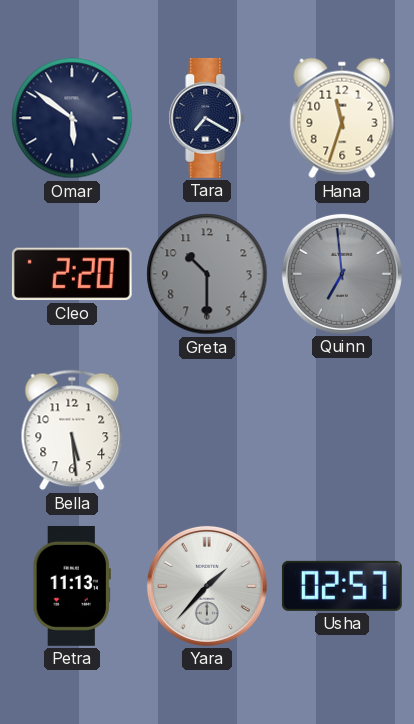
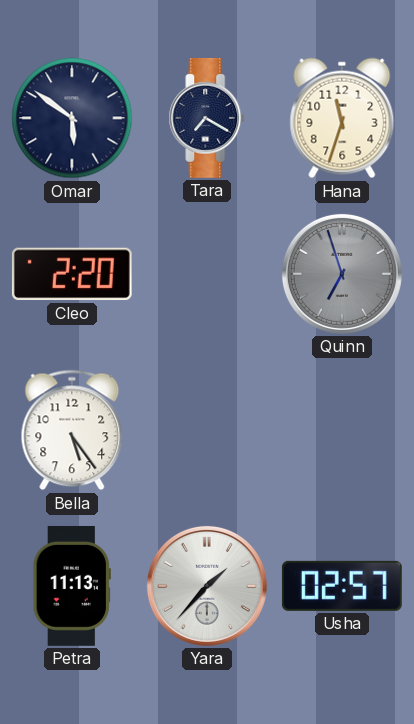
Greta: 10:30 -> none
Quinn: 6:59 -> 6:57
Bella: 5:29 -> 5:24
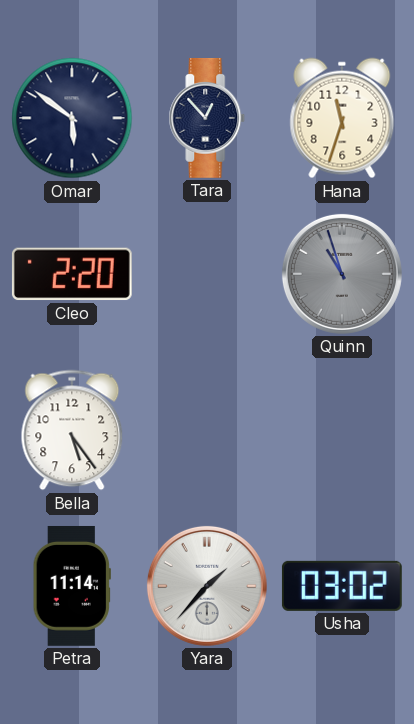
Tara: 7:20 -> 12:53
Quinn: 6:57 -> 10:57
Petra: 11:13 -> 11:14
Usha: 02:57 -> 03:02
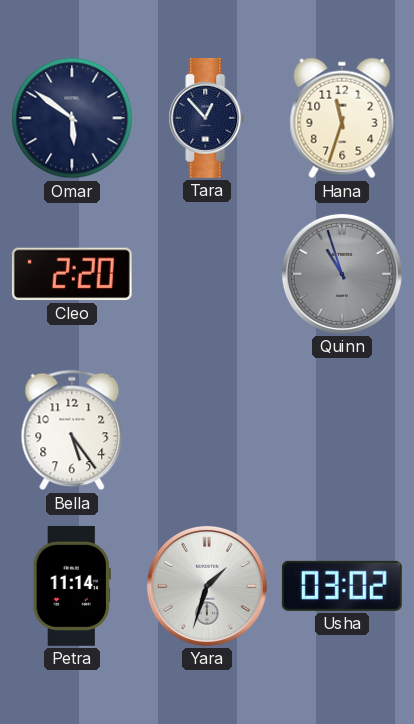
Yara: 1:37 -> 1:33
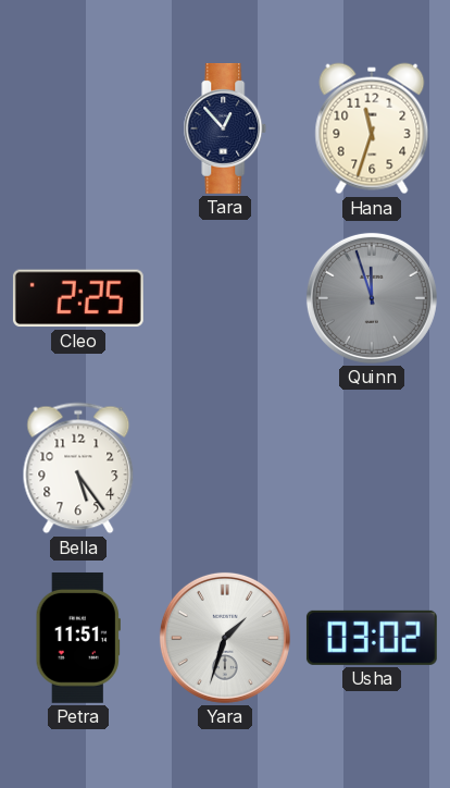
Omar: 5:51 -> none
Cleo: 2:20 -> 2:25
Quinn: 10:57 -> 11:57
Petra: 11:14 -> 11:51
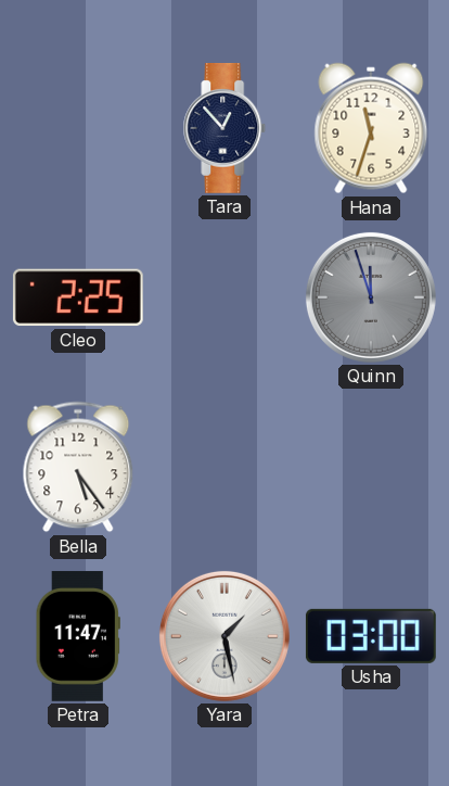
Petra: 11:51 -> 11:47
Yara: 1:33 -> 1:28
Usha: 03:02 -> 03:00
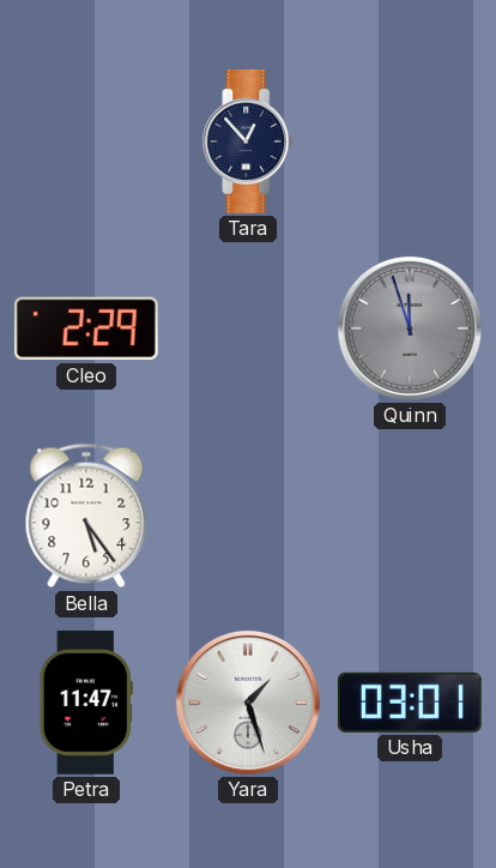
Hana: 11:33 -> none
Cleo: 2:25 -> 2:29
Yara: 1:28 -> 1:27
Usha: 03:00 -> 03:01
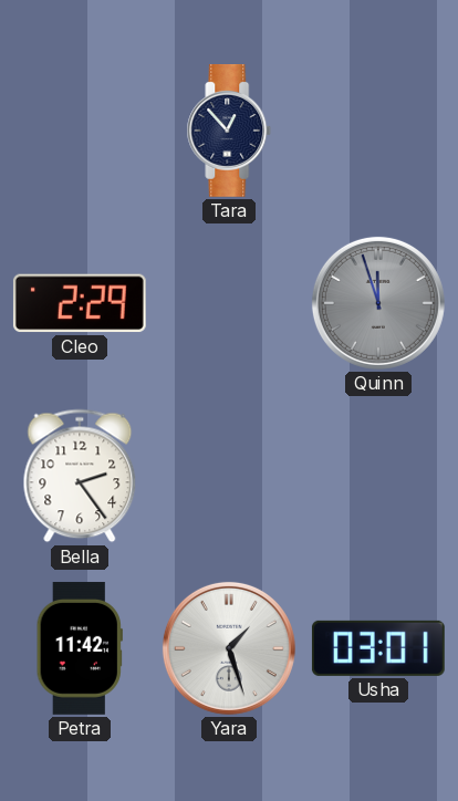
Bella: 5:24 -> 2:24
Petra: 11:47 -> 11:42
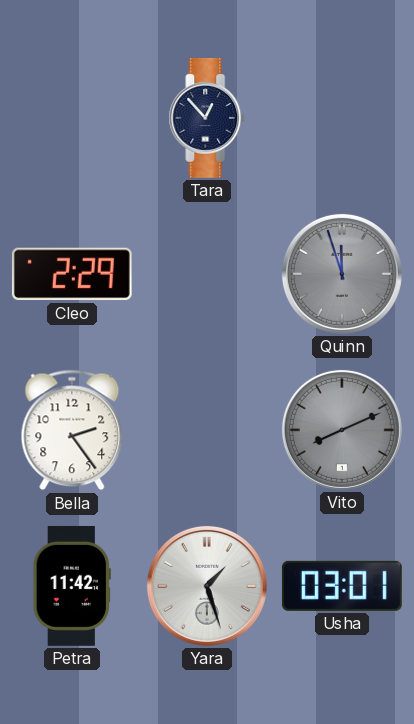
Vito: none -> 8:11
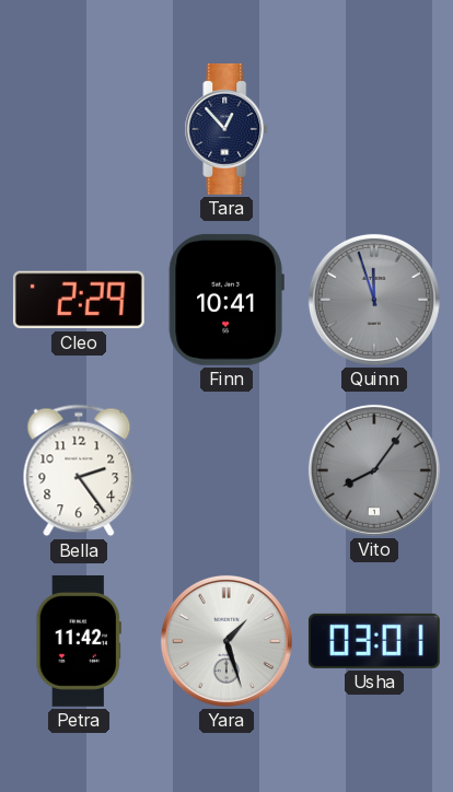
Finn: none -> 10:41
Vito: 8:11 -> 8:06
